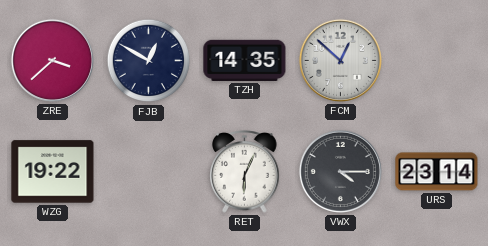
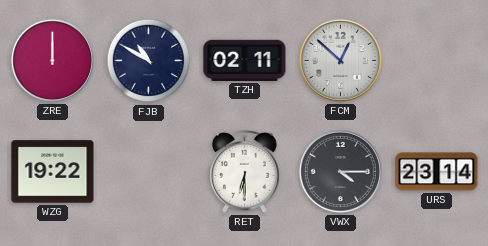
ZRE: 3:38 -> 12:00
FJB: 12:50 -> 10:50
TZH: 14:35 -> 02:11
RET: 6:04 -> 6:30
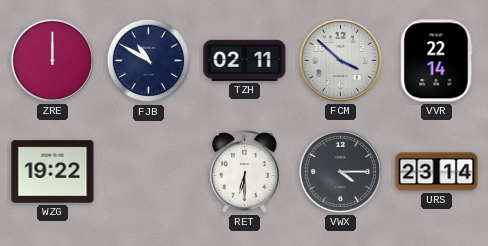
FCM: 12:52 -> 3:52
VVR: none -> 22:14
